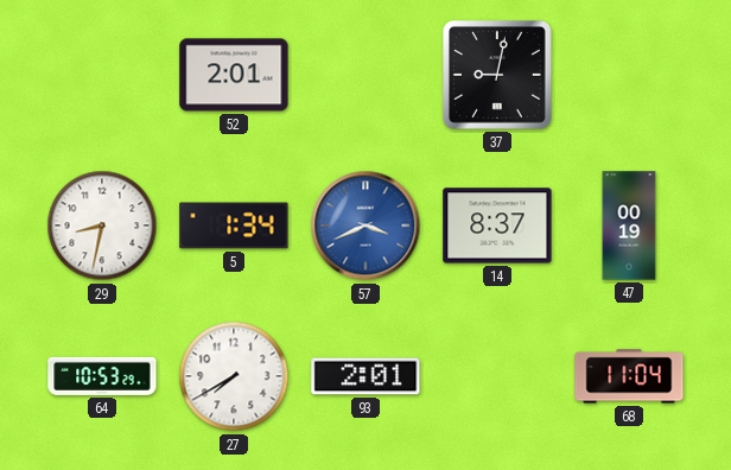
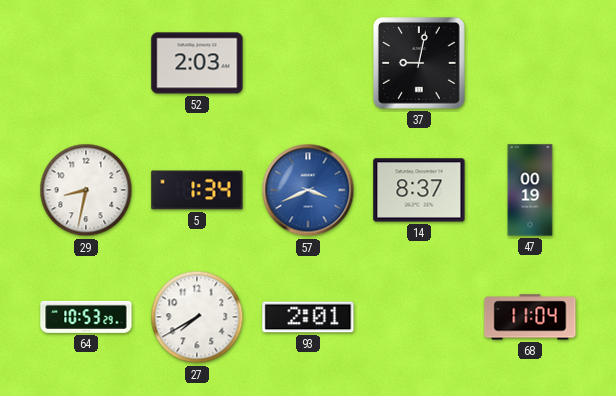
52: 2:01 -> 2:03
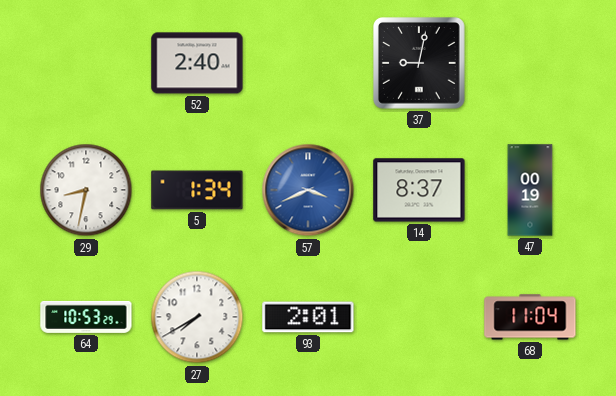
52: 2:03 -> 2:40
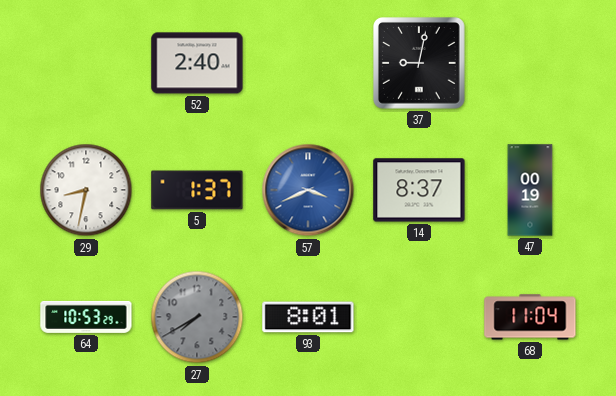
5: 1:34 -> 1:37
27 dial: white -> grey
93: 2:01 -> 8:01
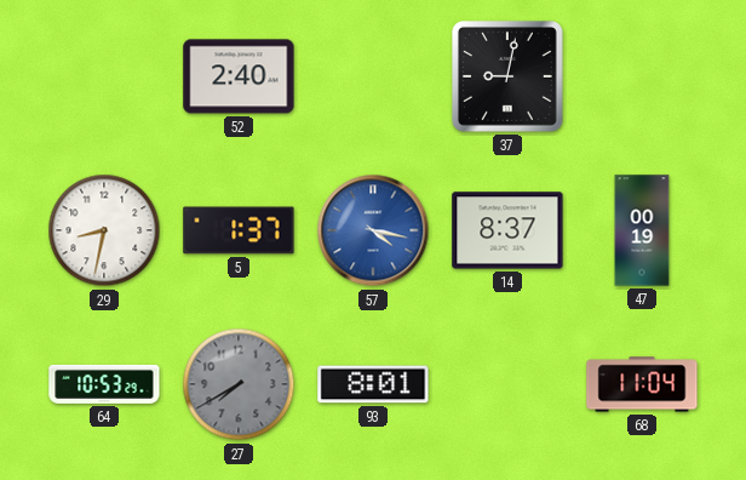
57: 3:41 -> 4:17
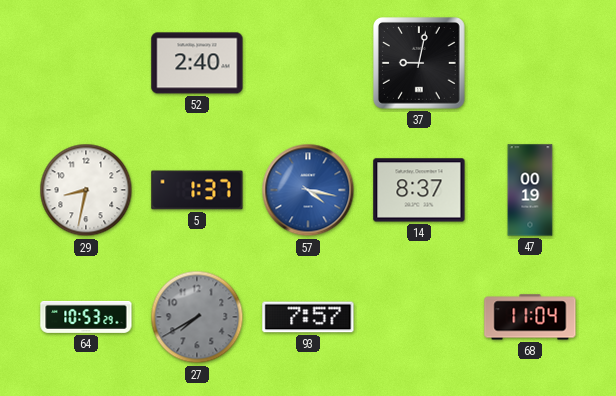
93: 8:01 -> 7:57
